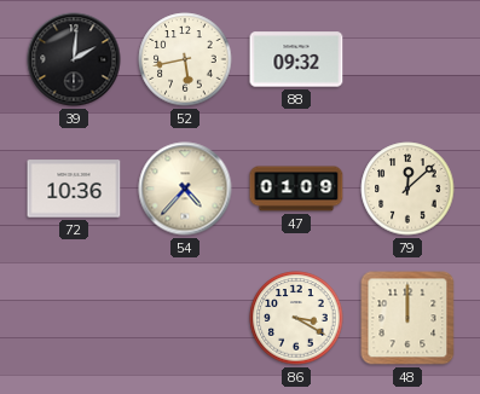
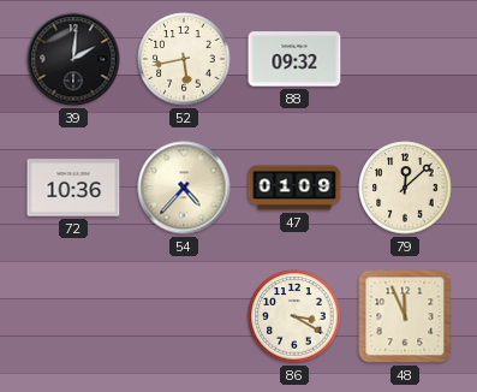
48: 12:00 -> 11:56
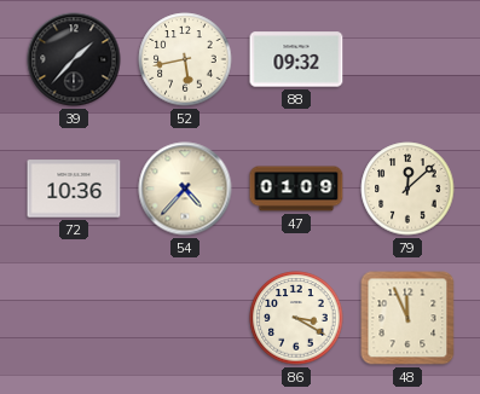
39: 2:01 -> 1:37
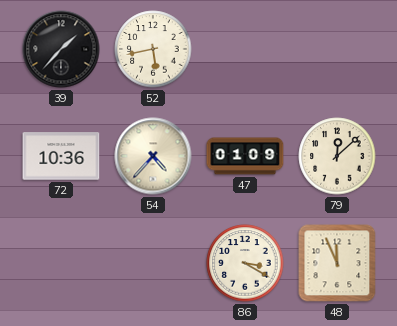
88: 09:32 -> none
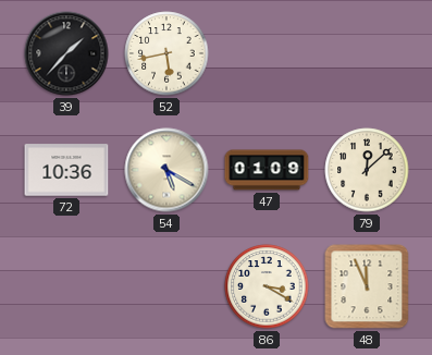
54: 4:37 -> 5:20
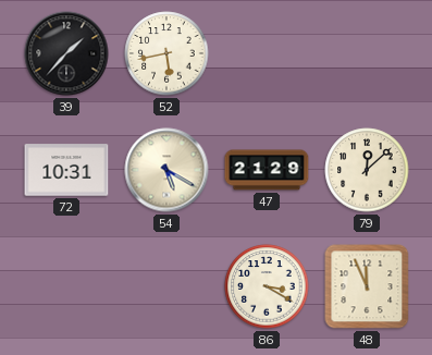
72: 10:36 -> 10:31
47: 01:09 -> 21:29
